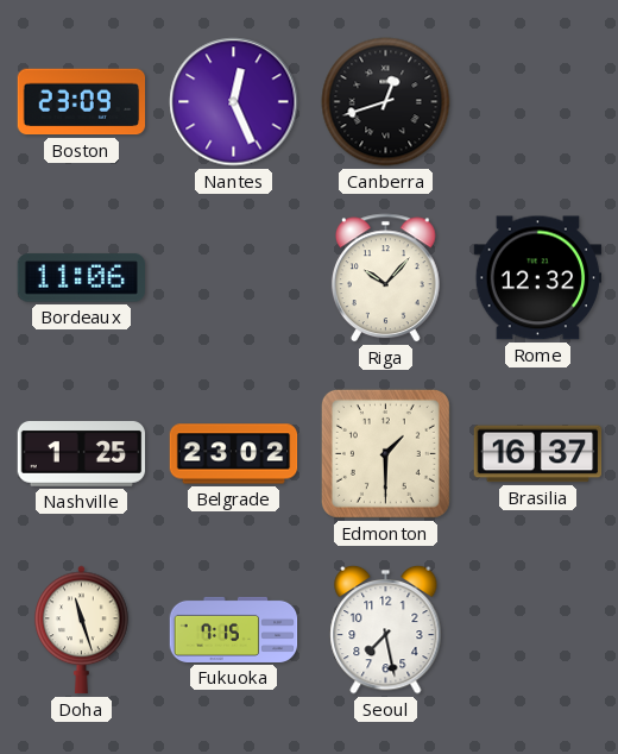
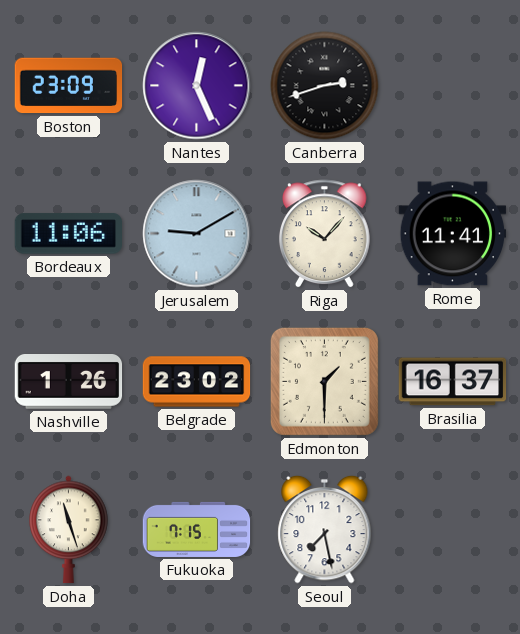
Canberra: 12:42 -> 2:42
Jerusalem: none -> 9:10
Rome: 12:32 -> 11:41
Nashville: 1:25 -> 1:26
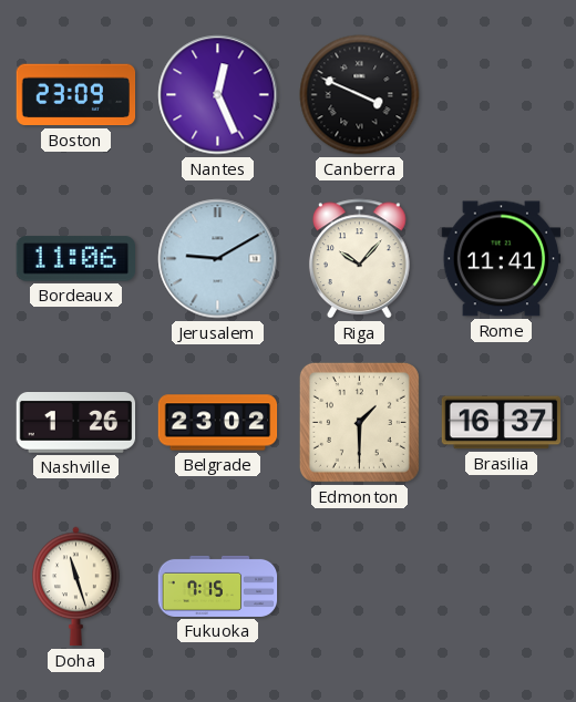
Canberra: 2:42 -> 3:49
Seoul: 7:28 -> none
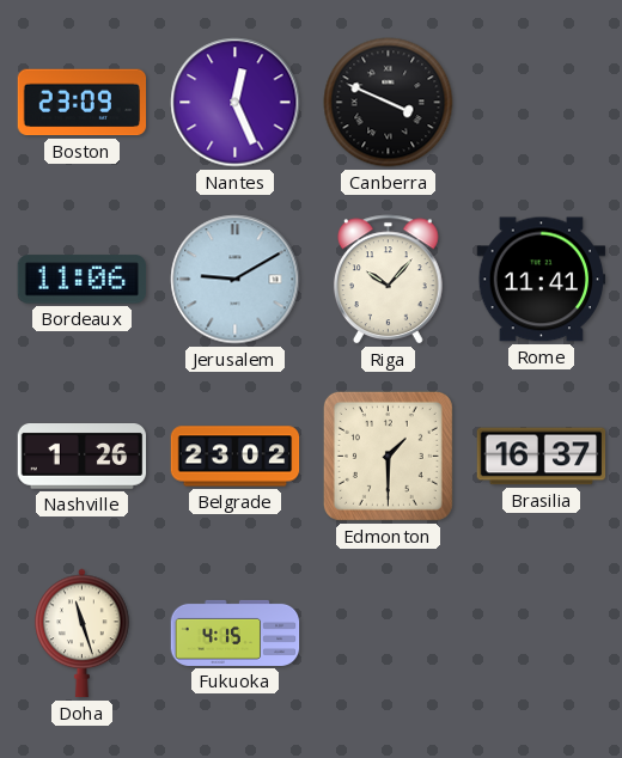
Fukuoka: 7:15 -> 4:15
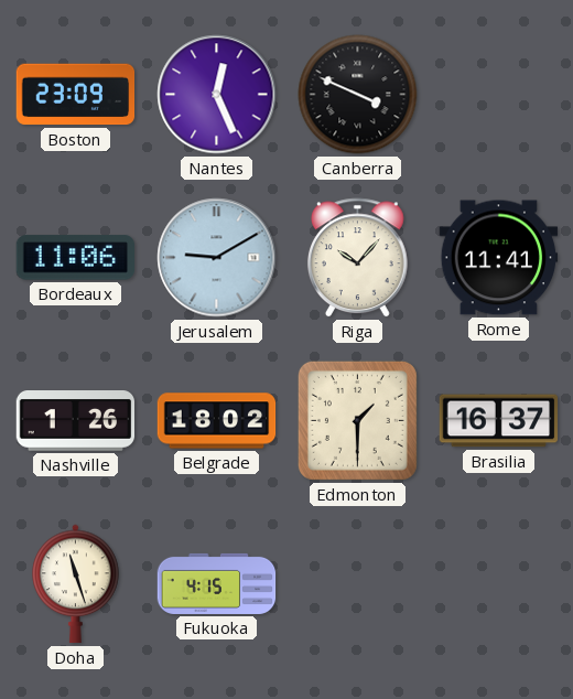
Belgrade: 23:02 -> 18:02
